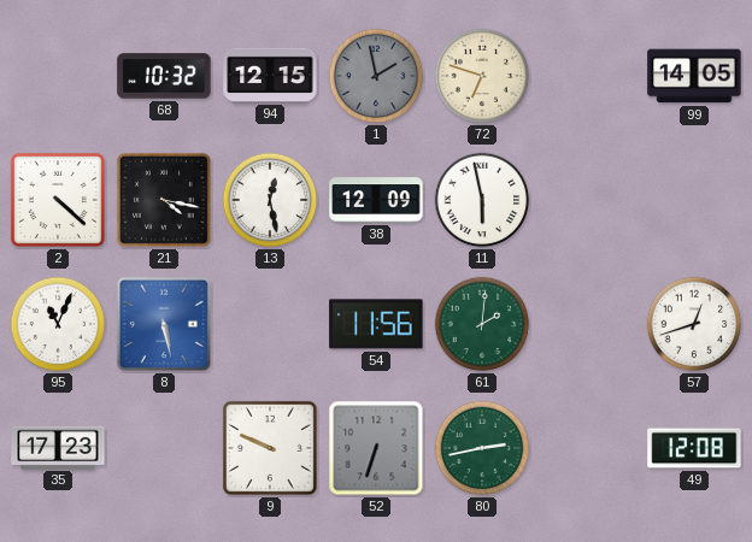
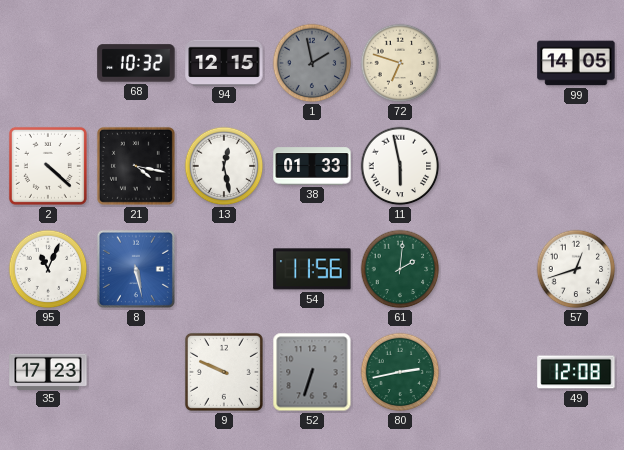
38: 12:09 -> 01:33
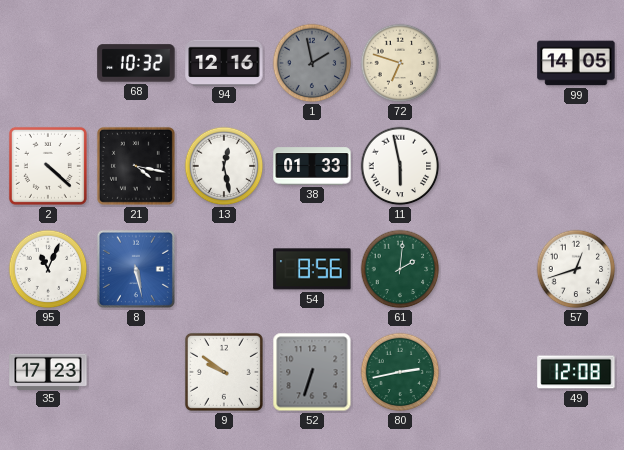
94: 12:15 -> 12:16
54: 11:56 -> 8:56
9: 9:49 -> 9:51
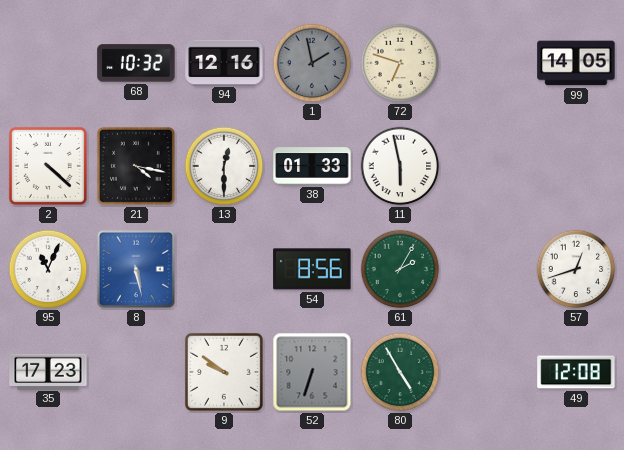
13: 12:28 -> 12:30
61: 2:01 -> 2:05
80: 2:43 -> 4:55
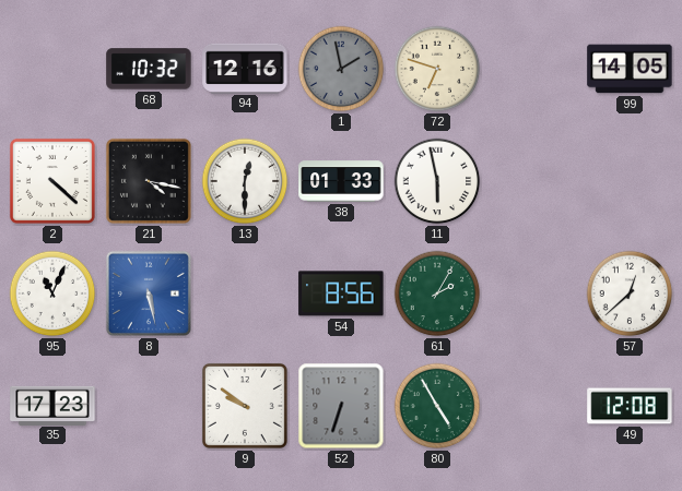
57: 12:42 -> 12:38
